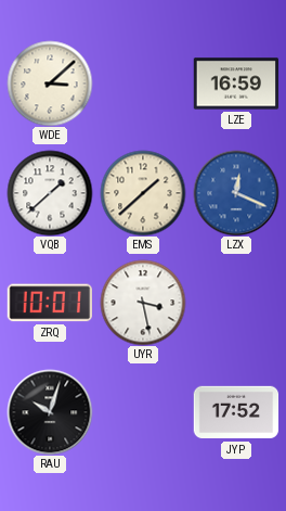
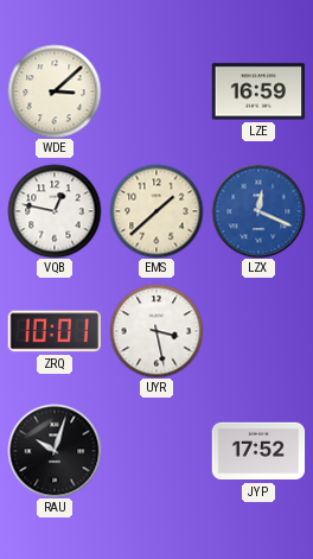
VQB: 1:38 -> 12:47
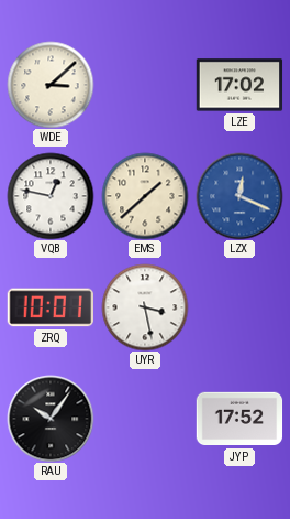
LZE: 16:59 -> 17:02
RAU: 10:03 -> 10:06
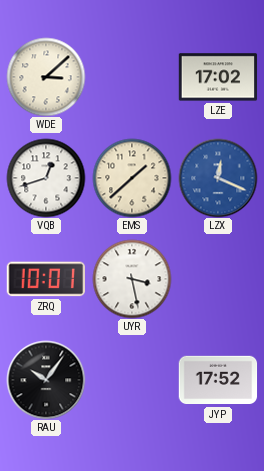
VQB: 12:47 -> 12:42
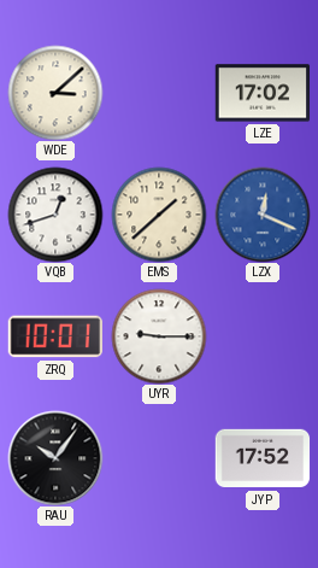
UYR: 3:28 -> 9:15
